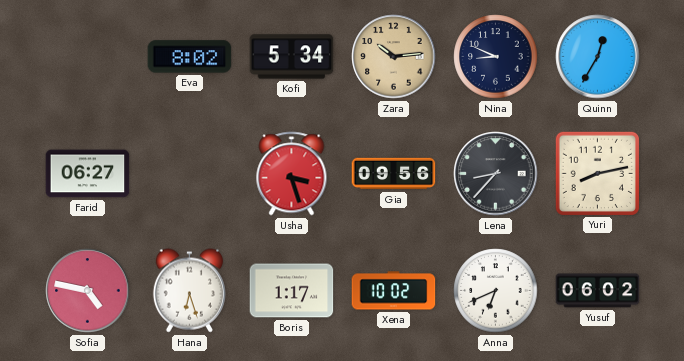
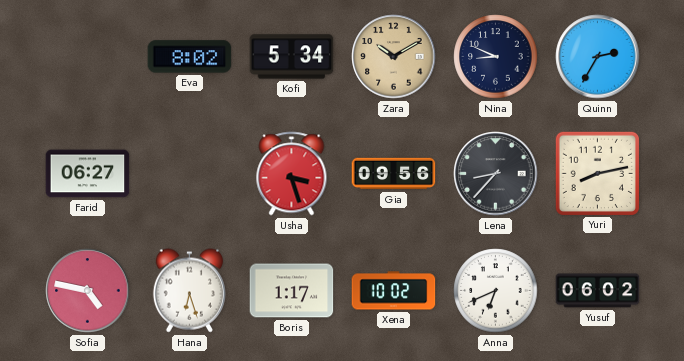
Zara: 10:14 -> 10:10
Quinn: 12:35 -> 2:35
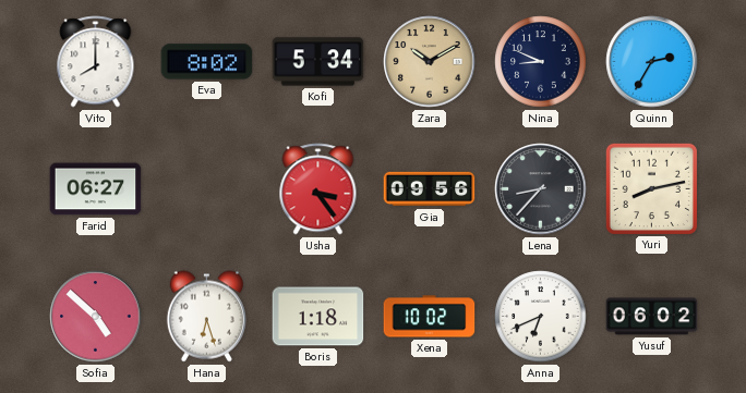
Vito: none -> 8:00
Usha: 3:27 -> 3:24
Sofia: 4:47 -> 4:52
Boris: 1:17 -> 1:18
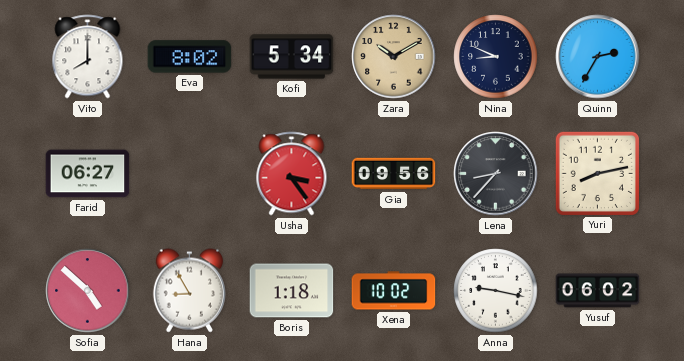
Hana: 6:27 -> 8:55
Anna: 6:41 -> 9:17
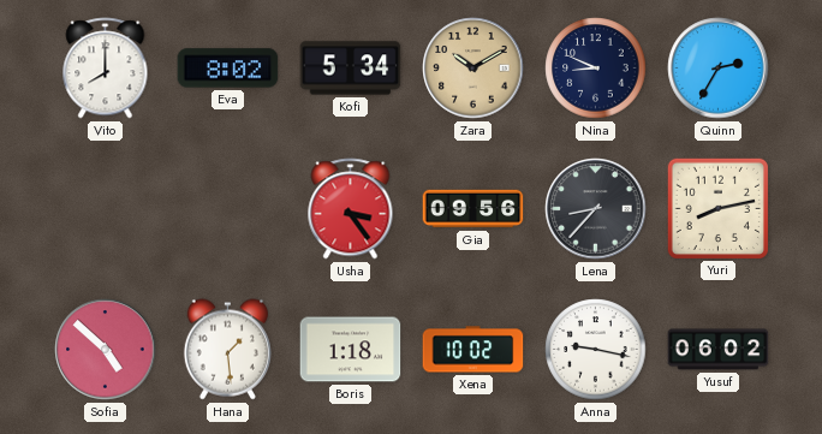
Farid: 06:27 -> none
Hana: 8:55 -> 1:29
